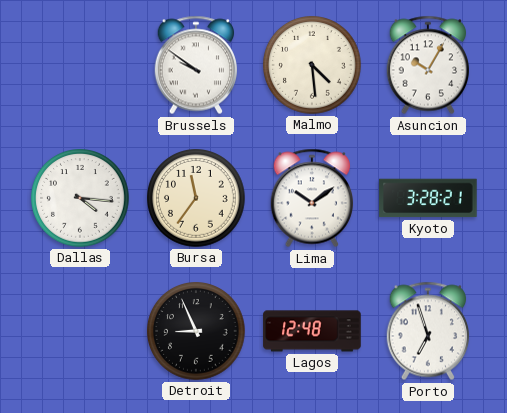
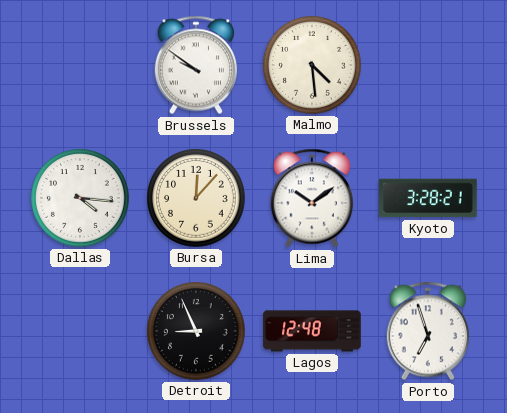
Asuncion: 10:05 -> none
Bursa: 11:36 -> 12:07
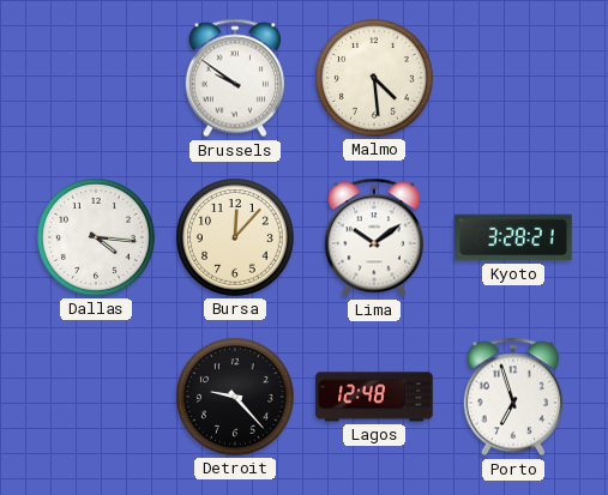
Detroit: 8:56 -> 9:23
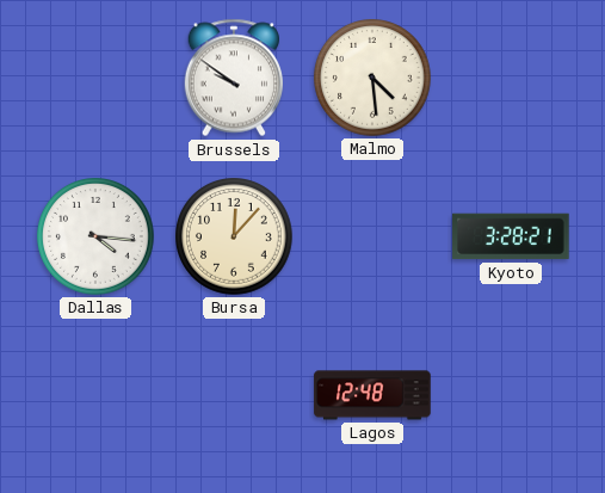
Lima: 10:09 -> none
Detroit: 9:23 -> none
Porto: 6:57 -> none
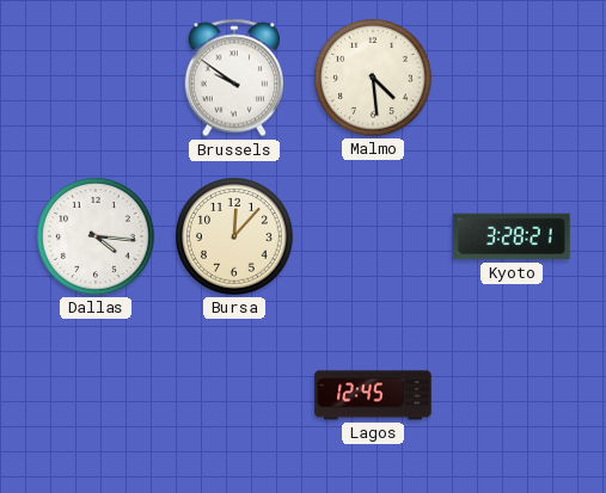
Lagos: 12:48 -> 12:45
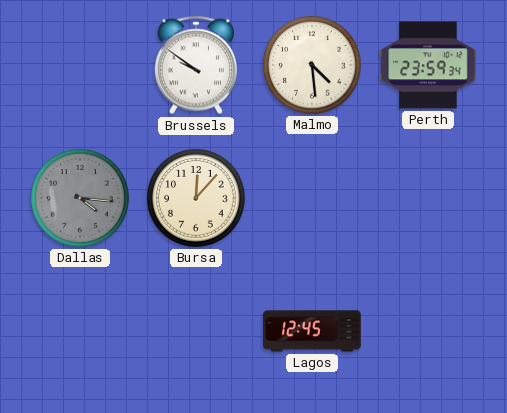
Perth: none -> 23:59
Dallas dial: white -> grey
Kyoto: 3:28 -> none
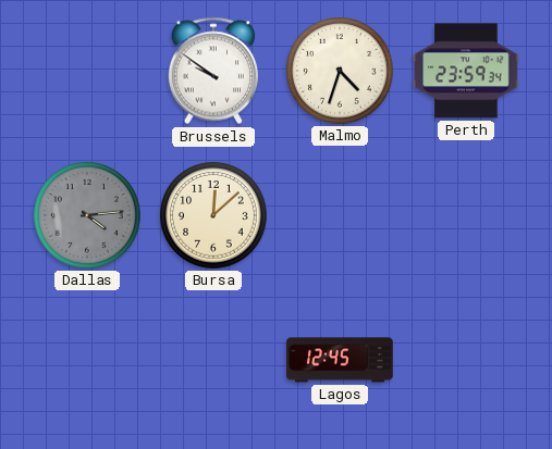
Malmo: 4:29 -> 4:33
Dallas: 4:16 -> 4:14
Bursa: 12:07 -> 12:08
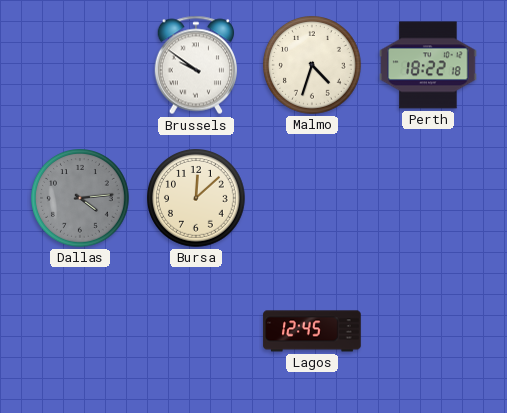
Perth: 23:59 -> 18:22
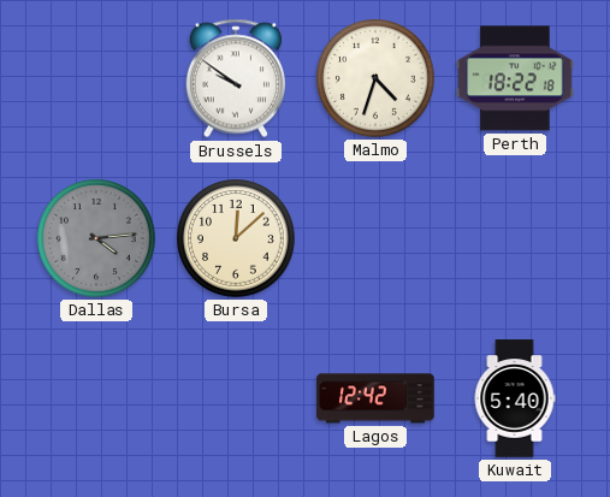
Lagos: 12:45 -> 12:42
Kuwait: none -> 5:40
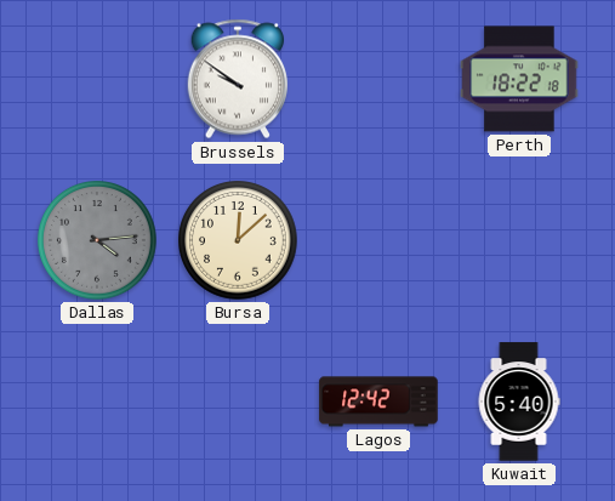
Malmo: 4:33 -> none
